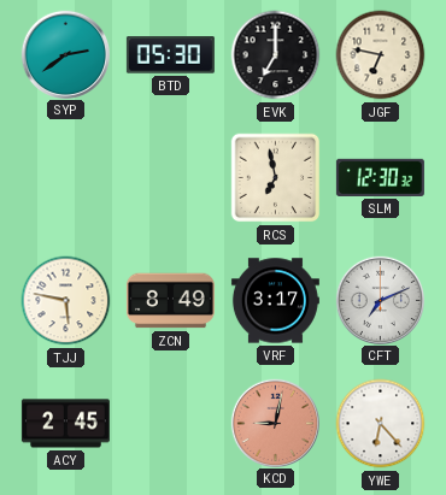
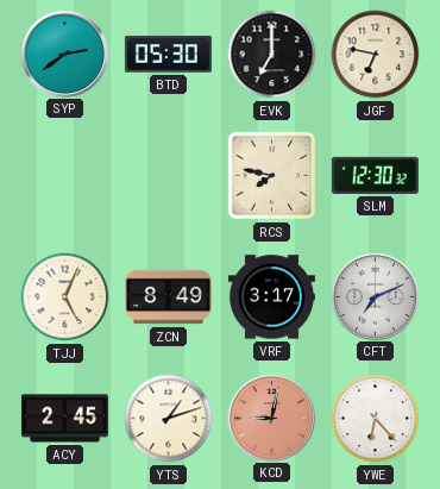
RCS: 6:58 -> 7:47
TJJ: 5:47 -> 5:04
YTS: none -> 1:12
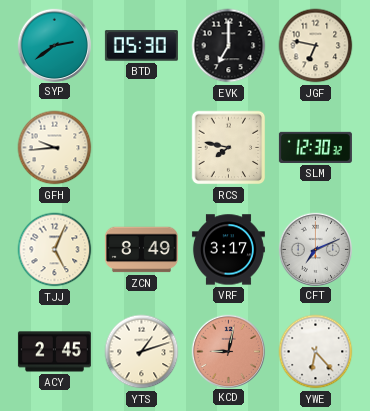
GFH: none -> 9:44
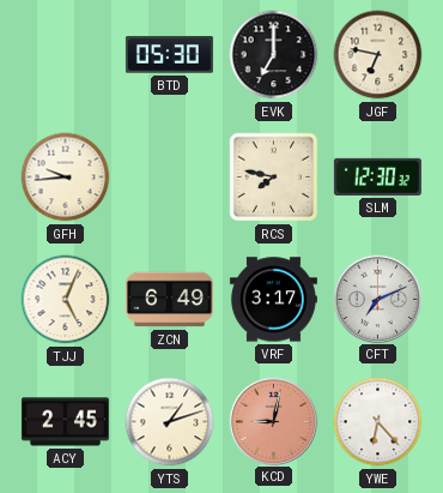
SYP: 2:39 -> none
ZCN: 8:49 -> 6:49
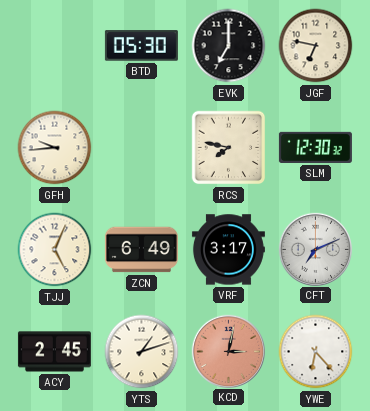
KCD: 9:02 -> 3:02
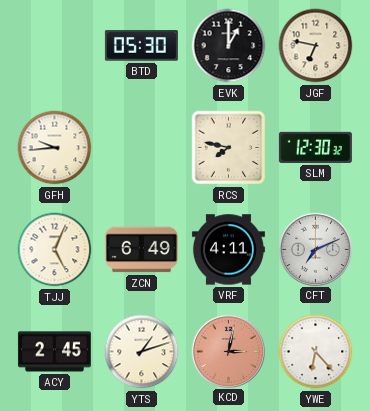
EVK: 7:00 -> 1:00
VRF: 3:17 -> 4:11
